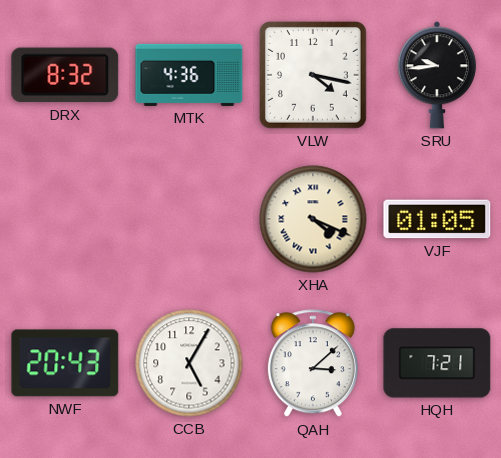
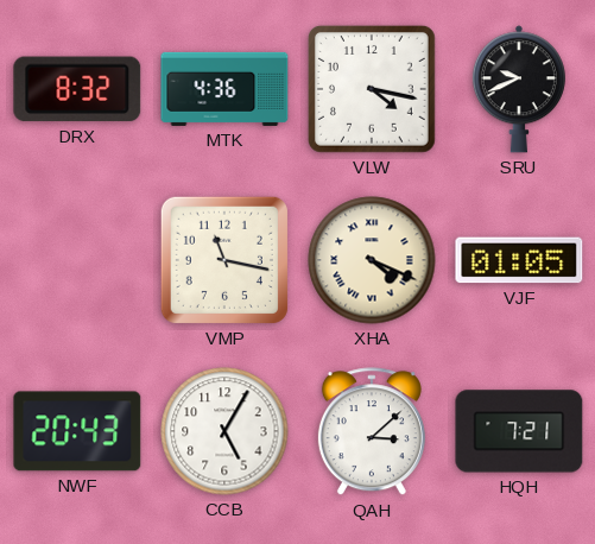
SRU: 9:44 -> 9:41
VMP: none -> 11:17
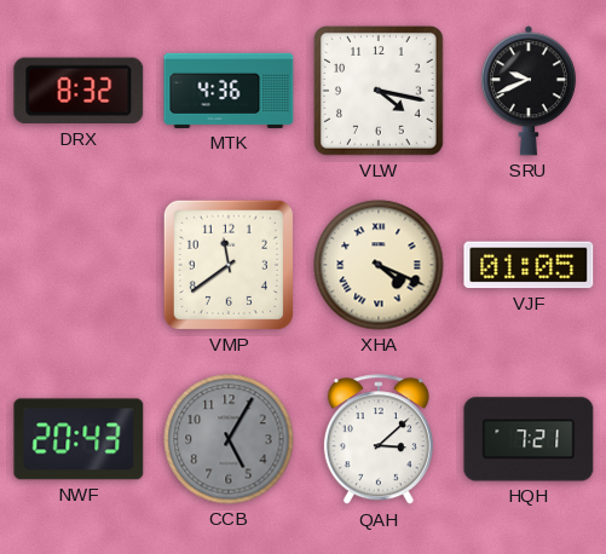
VMP: 11:17 -> 11:39
CCB dial: white -> grey
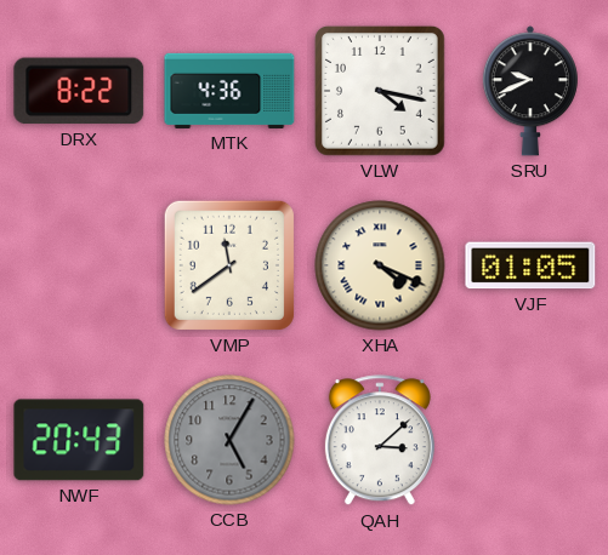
DRX: 8:32 -> 8:22
HQH: 7:21 -> none
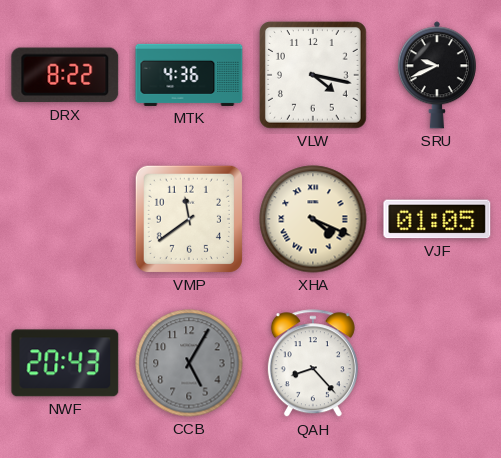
QAH: 3:08 -> 8:23
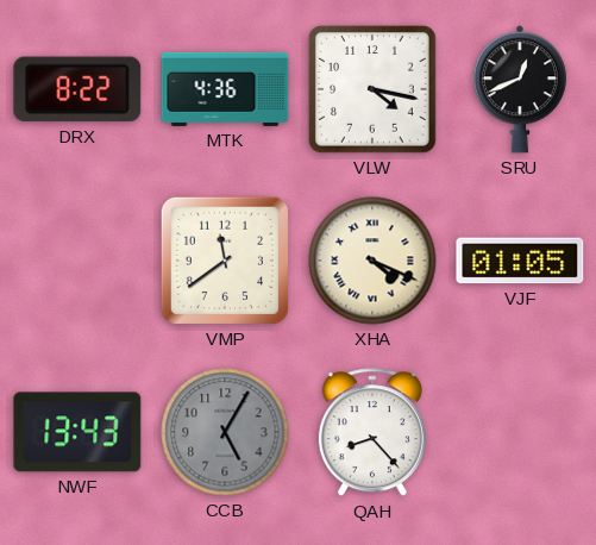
SRU: 9:41 -> 12:41
NWF: 20:43 -> 13:43
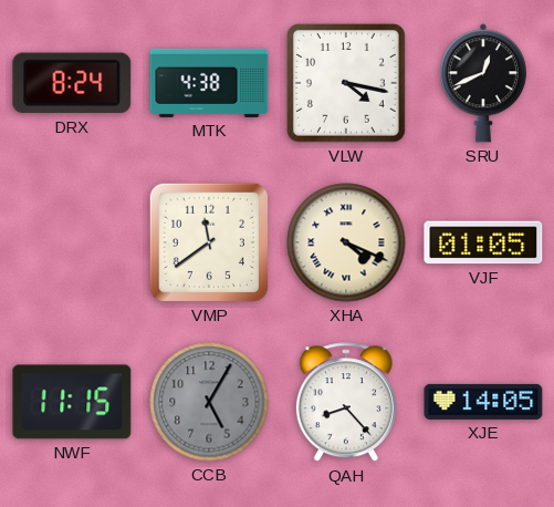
DRX: 8:22 -> 8:24
MTK: 4:36 -> 4:38
NWF: 13:43 -> 11:15
XJE: none -> 14:05
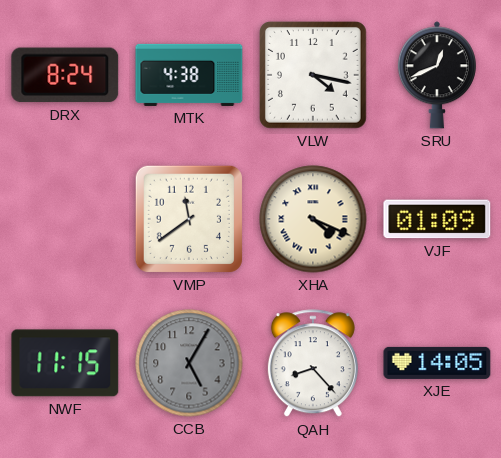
VJF: 01:05 -> 01:09
